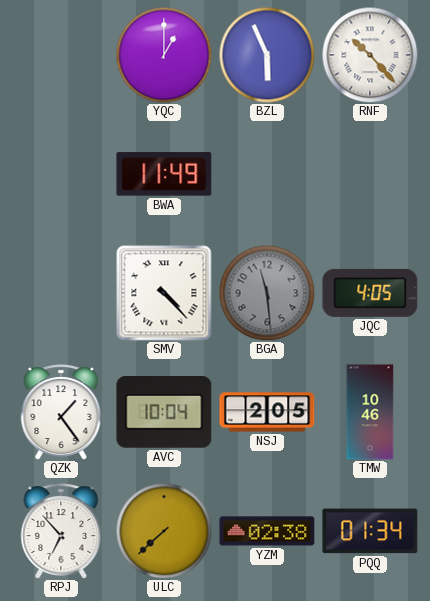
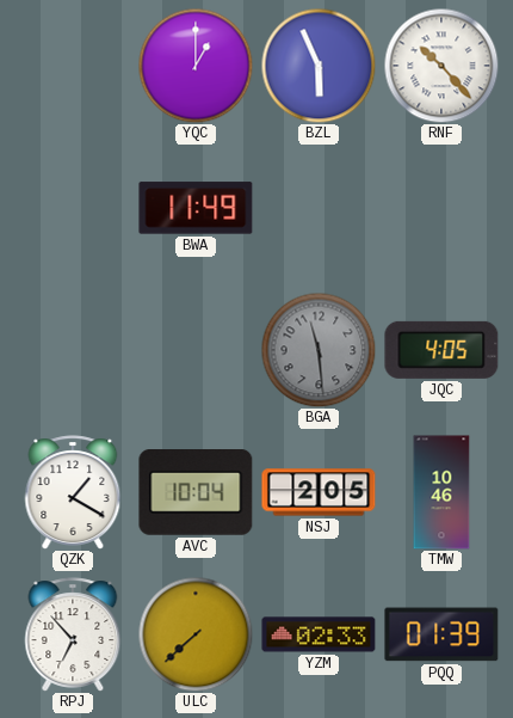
SMV: 4:23 -> none
QZK: 1:24 -> 1:20
YZM: 02:38 -> 02:33
PQQ: 01:34 -> 01:39
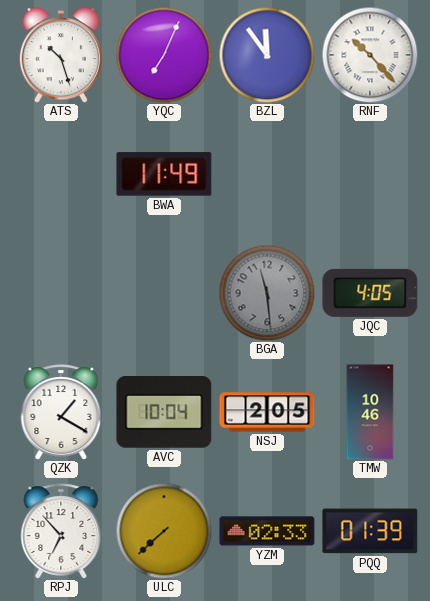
ATS: none -> 10:27
YQC: 1:00 -> 7:04
BZL: 5:56 -> 11:54
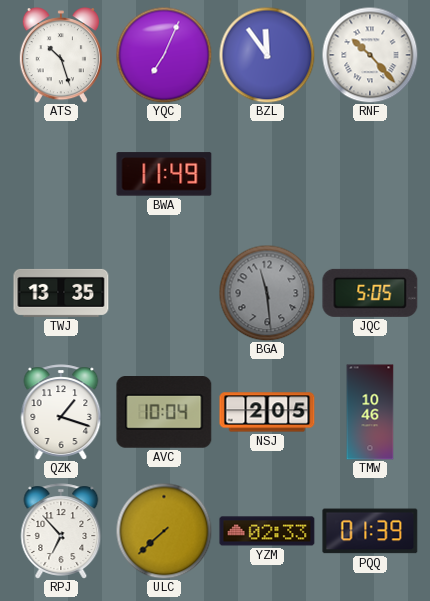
TWJ: none -> 13:35
JQC: 4:05 -> 5:05
QZK: 1:20 -> 1:18
